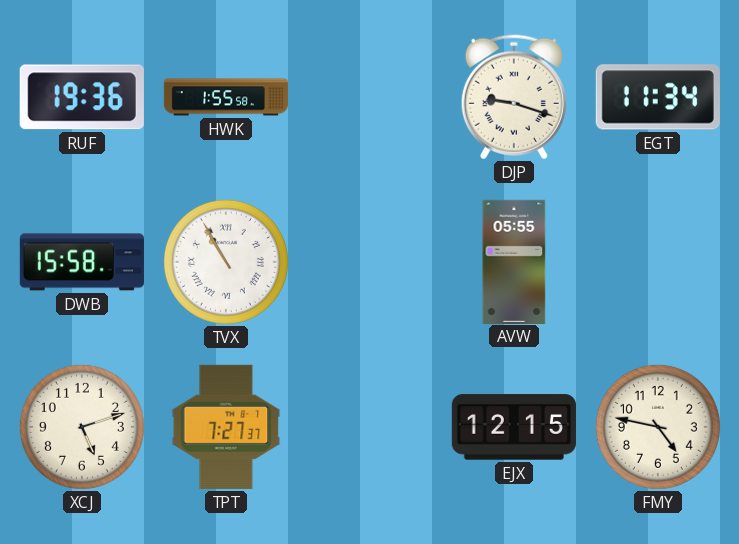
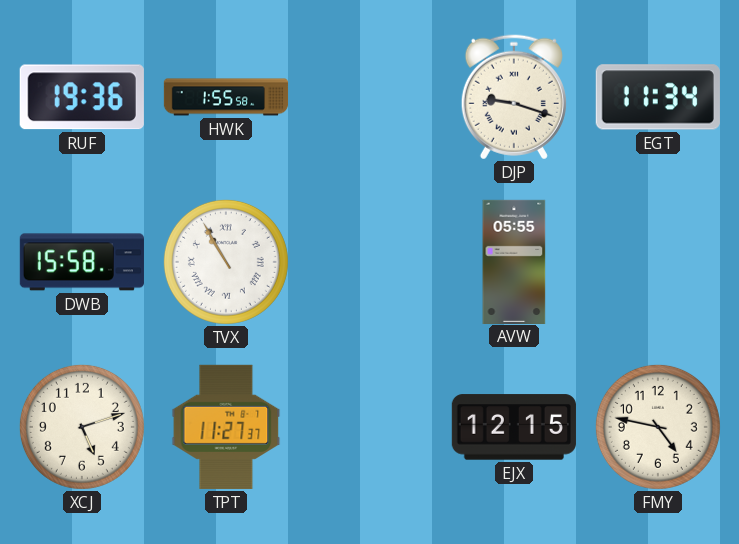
TPT: 7:27 -> 11:27
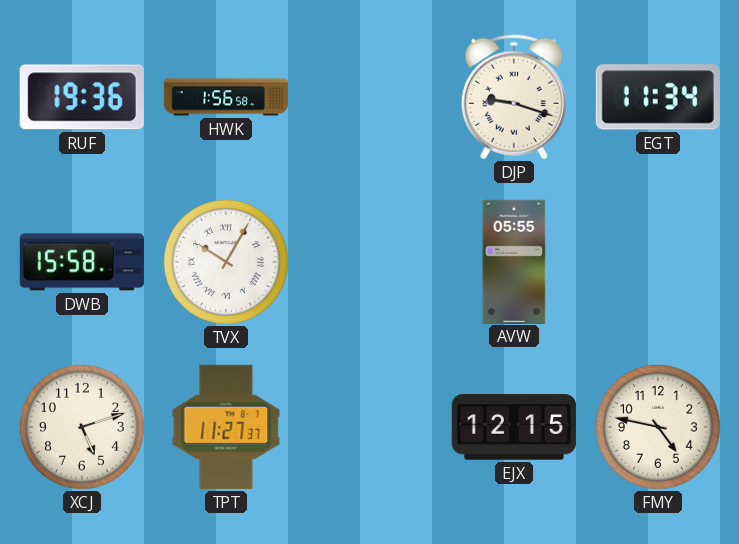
HWK: 1:55 -> 1:56
TVX: 10:55 -> 10:05
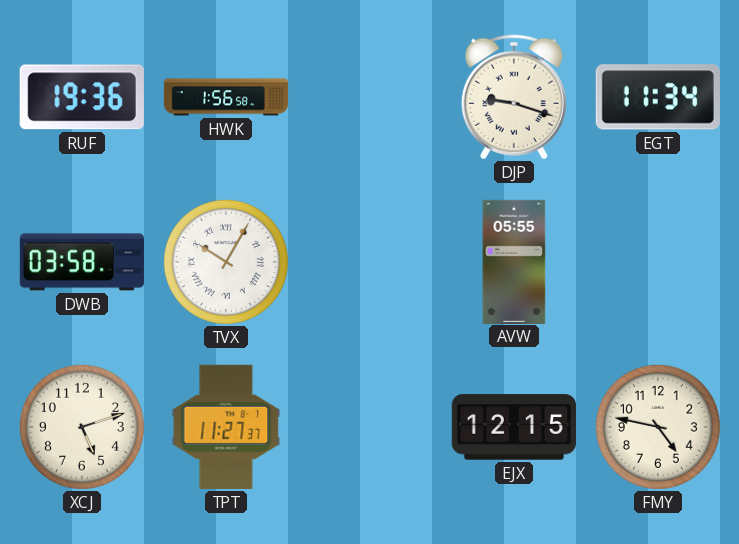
DWB: 15:58 -> 03:58
